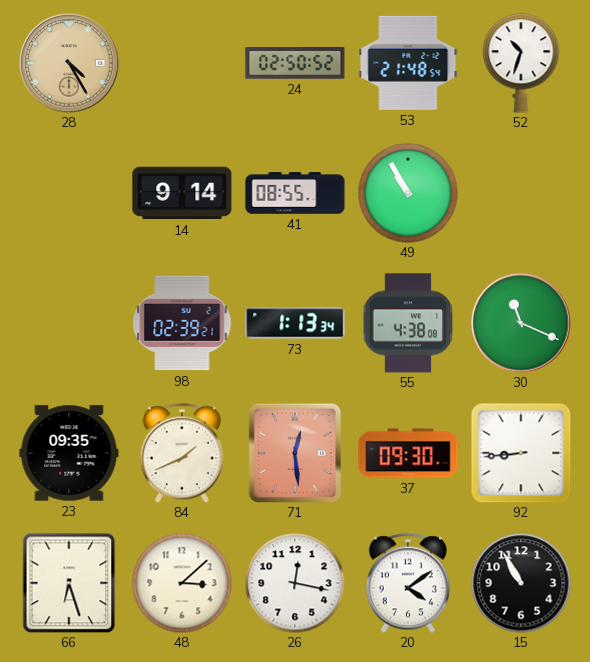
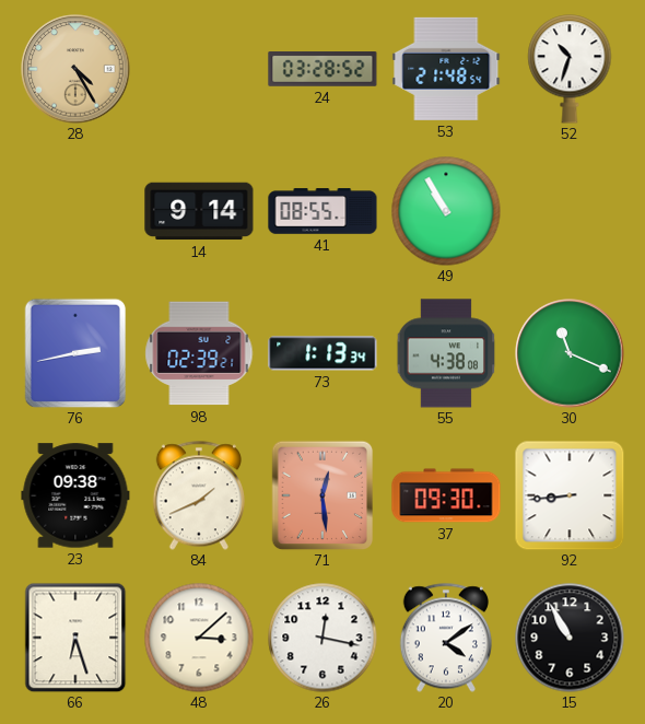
24: 02:50 -> 03:28
76: none -> 2:43
23: 09:35 -> 09:38
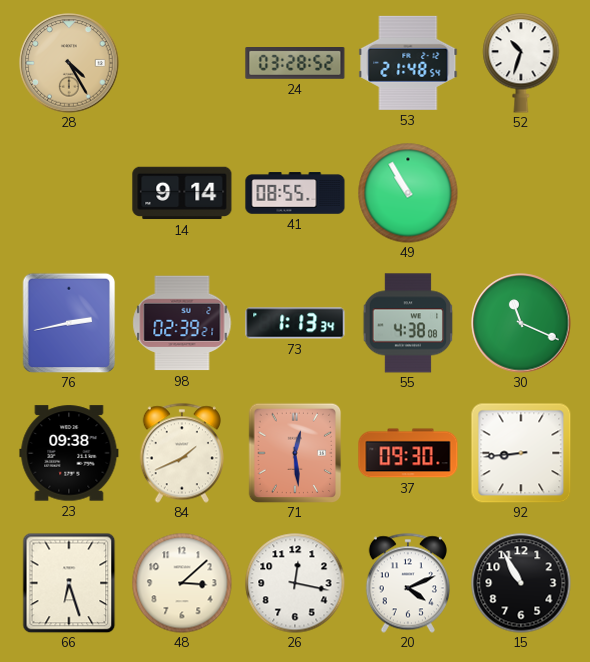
20: 4:09 -> 4:11
